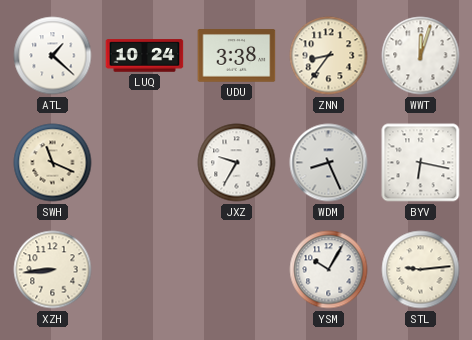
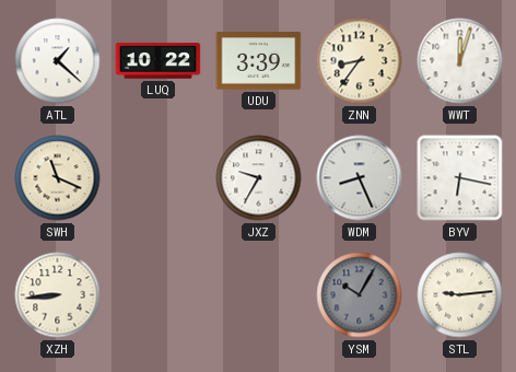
LUQ: 10:24 -> 10:22
UDU: 3:38 -> 3:39
YSM dial: white -> grey
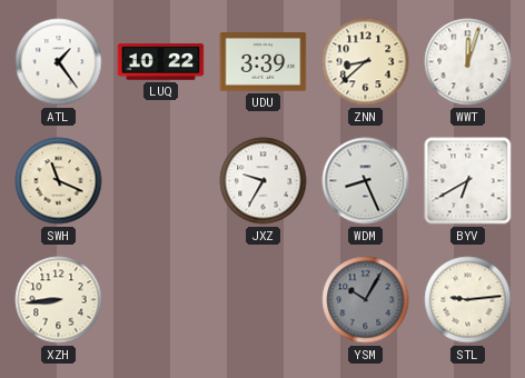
ATL: 1:22 -> 1:24
ZNN: 8:36 -> 8:38
BYV: 6:17 -> 6:40
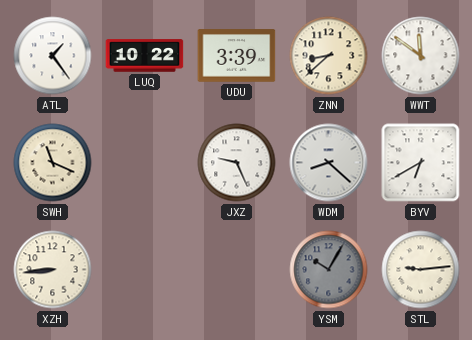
WWT: 12:03 -> 11:51
JXZ: 9:35 -> 9:26
WDM: 8:26 -> 8:22
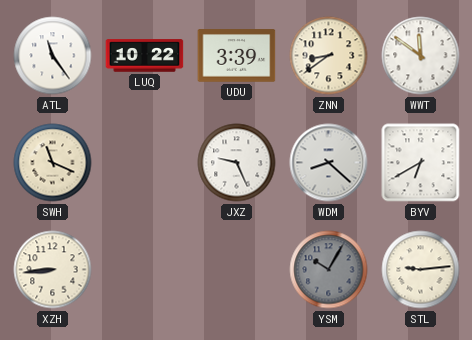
ATL: 1:24 -> 11:24
ZNN: 8:38 -> 8:39
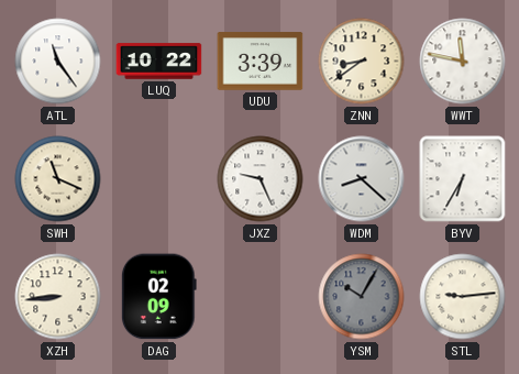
WWT: 11:51 -> 11:47
BYV: 6:40 -> 6:35
DAG: none -> 02:09
